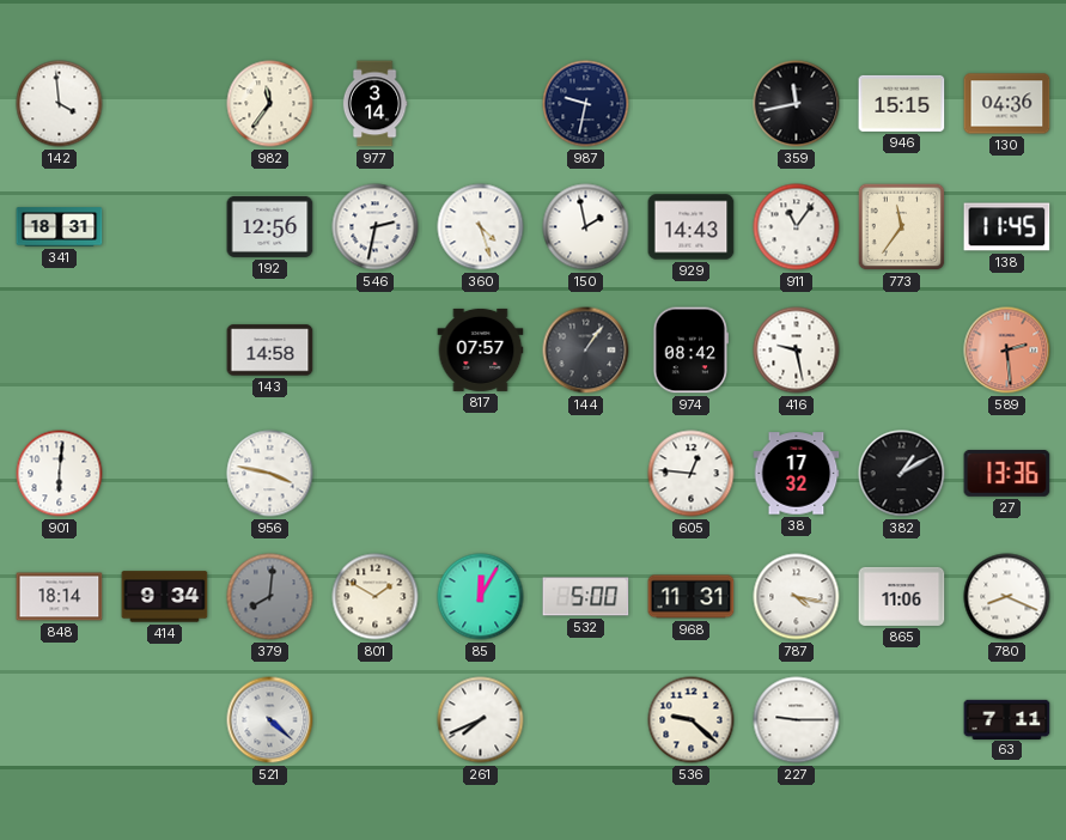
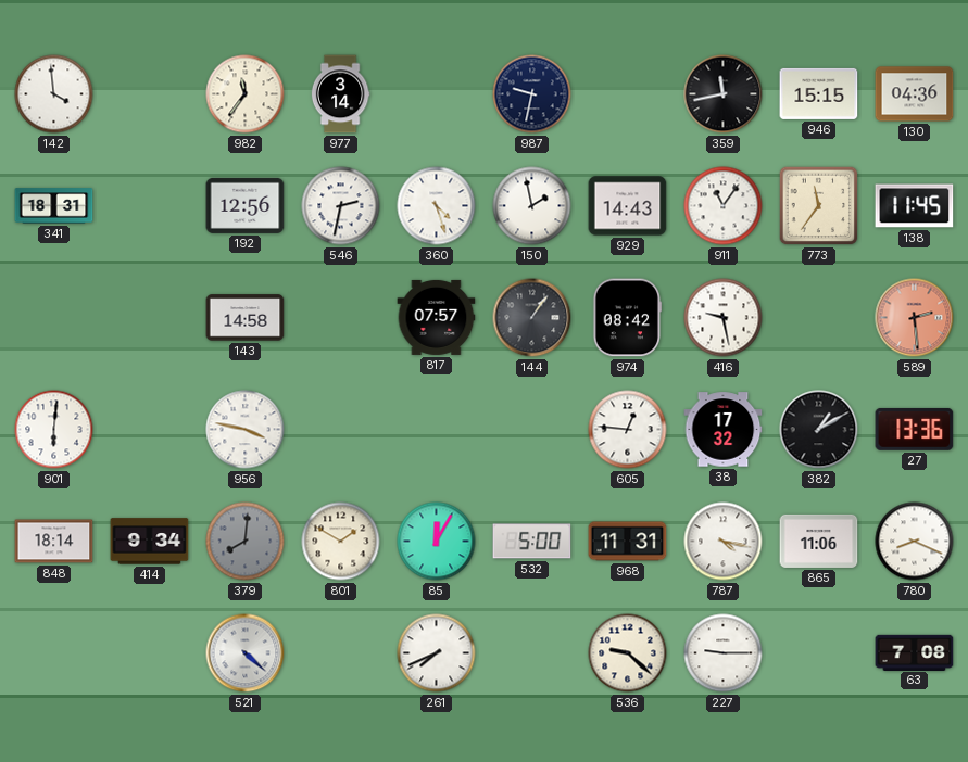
63: 7:11 -> 7:08
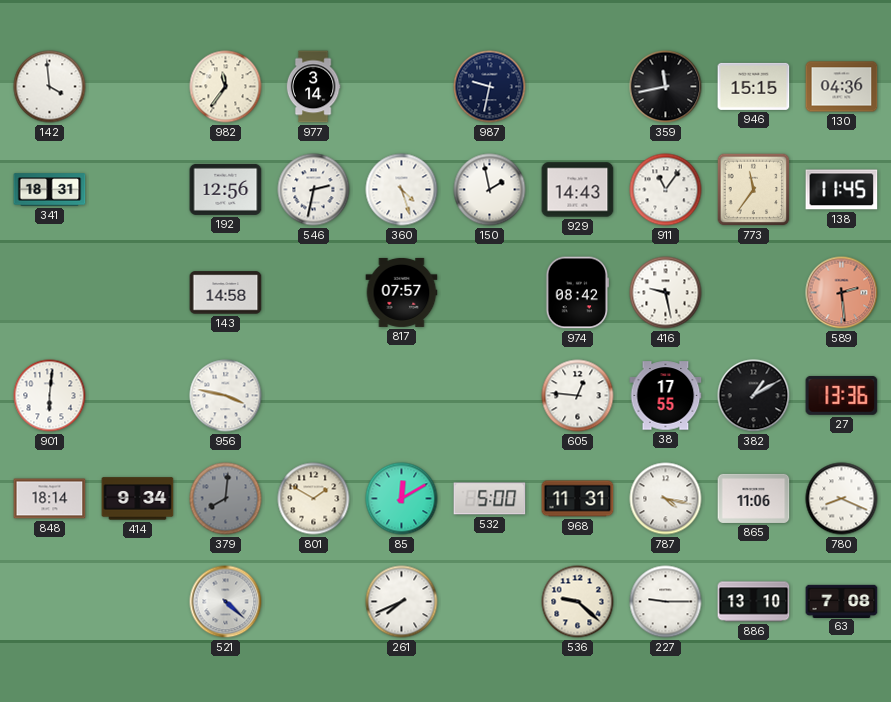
144: 1:06 -> none
38: 17:32 -> 17:55
85: 12:05 -> 12:10
886: none -> 13:10
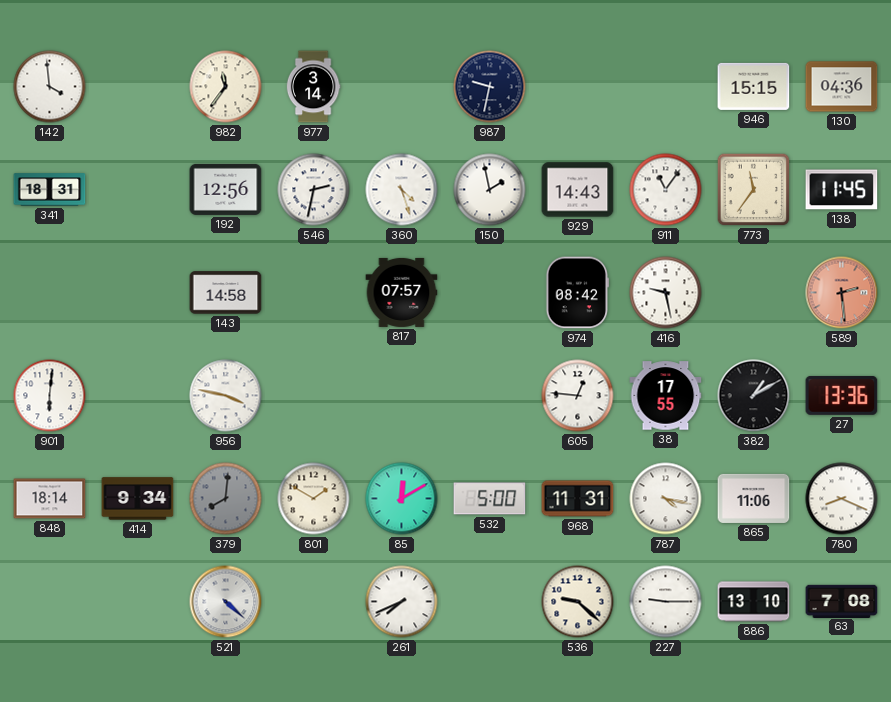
359: 11:43 -> none
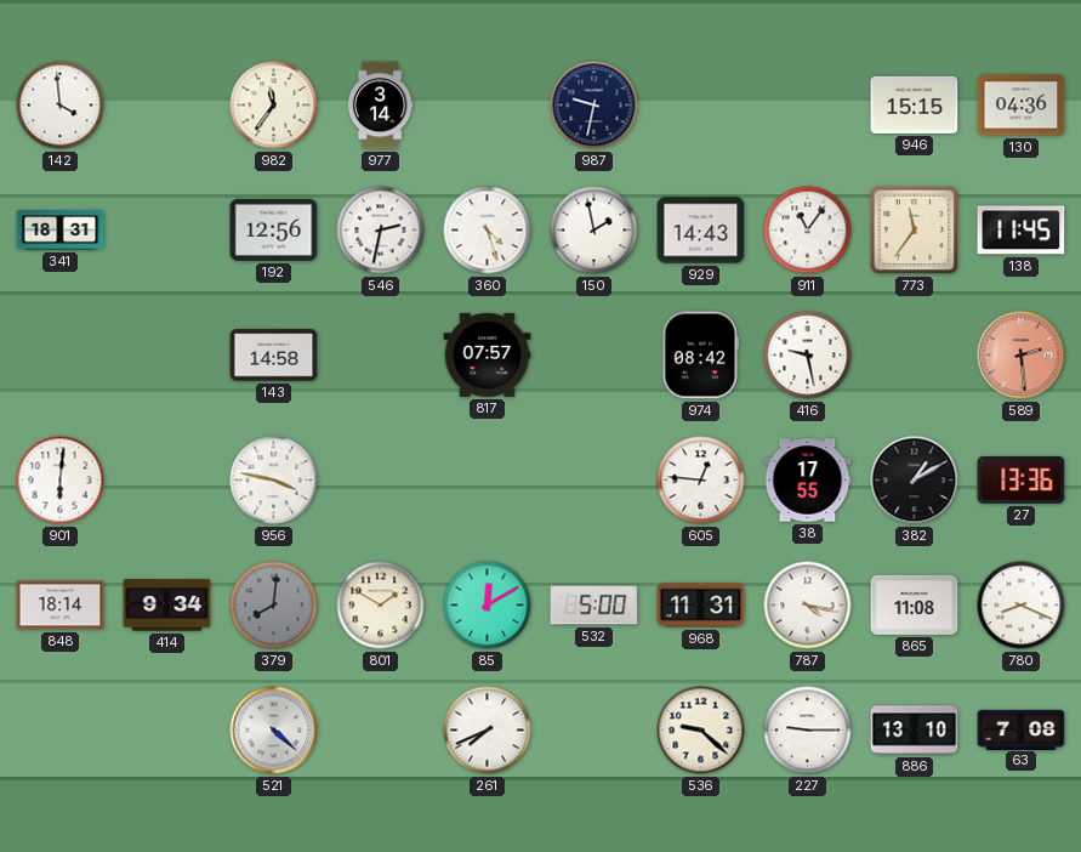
865: 11:06 -> 11:08
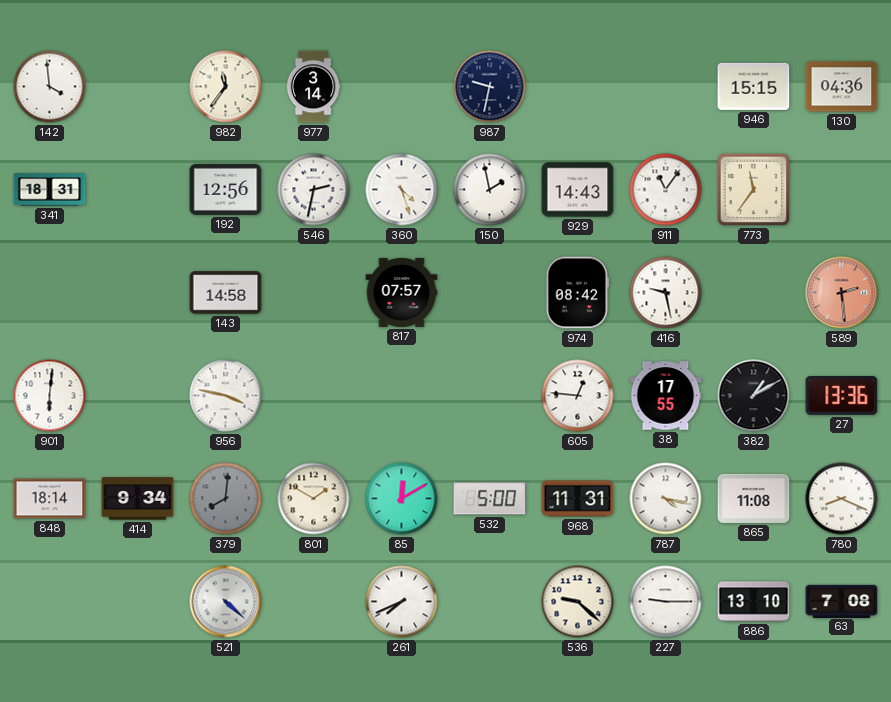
138: 11:45 -> none
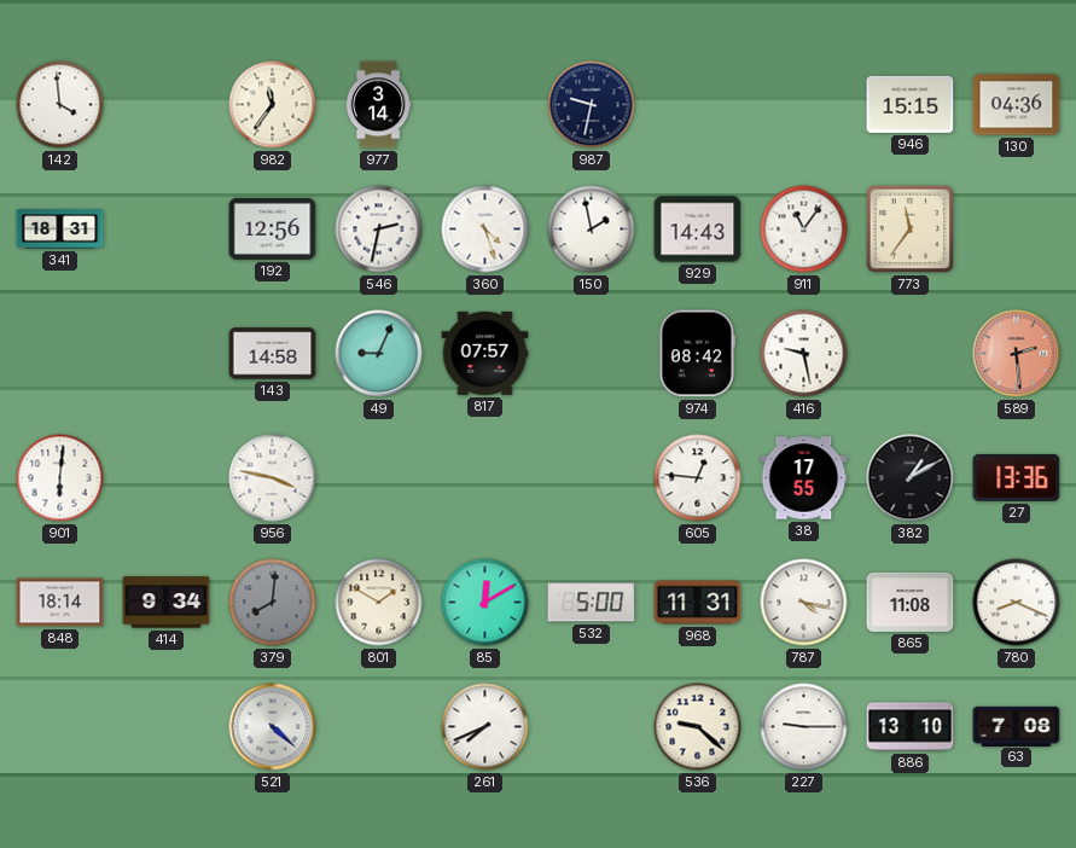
49: none -> 9:04
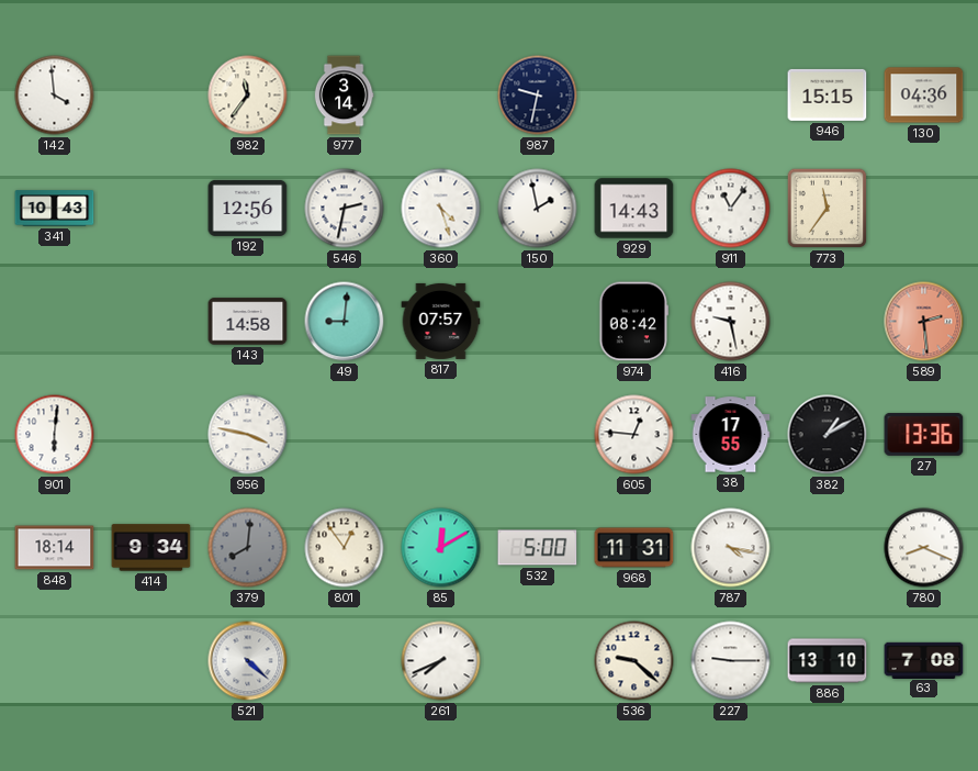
341: 18:31 -> 10:43
49: 9:04 -> 9:01
801: 1:50 -> 12:54
865: 11:08 -> none
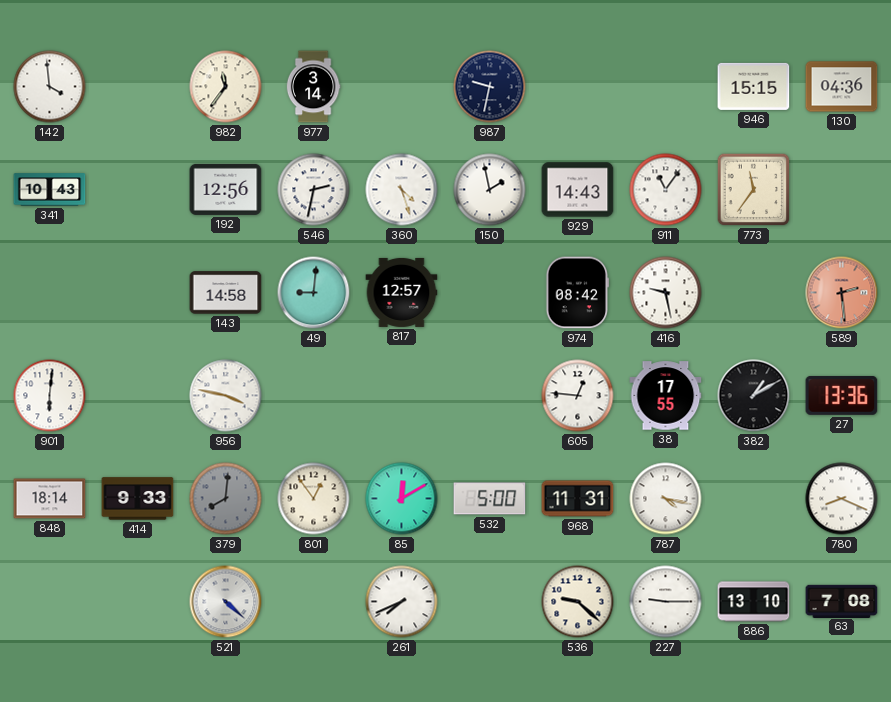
817: 07:57 -> 12:57
414: 9:34 -> 9:33
